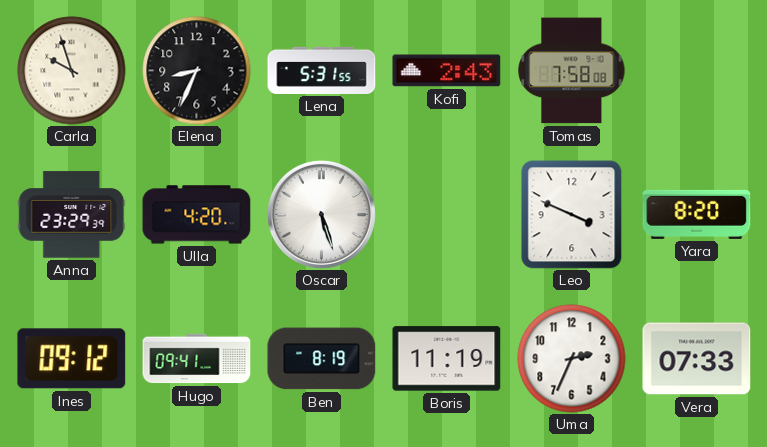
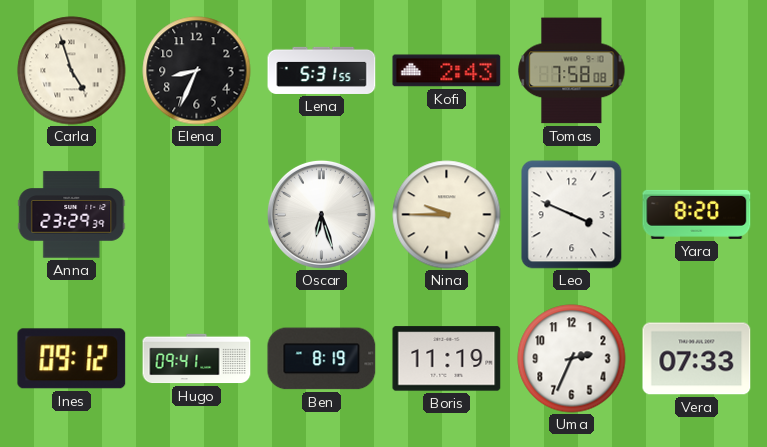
Carla: 9:57 -> 4:57
Ulla: 4:20 -> none
Oscar: 5:27 -> 6:27
Nina: none -> 9:45
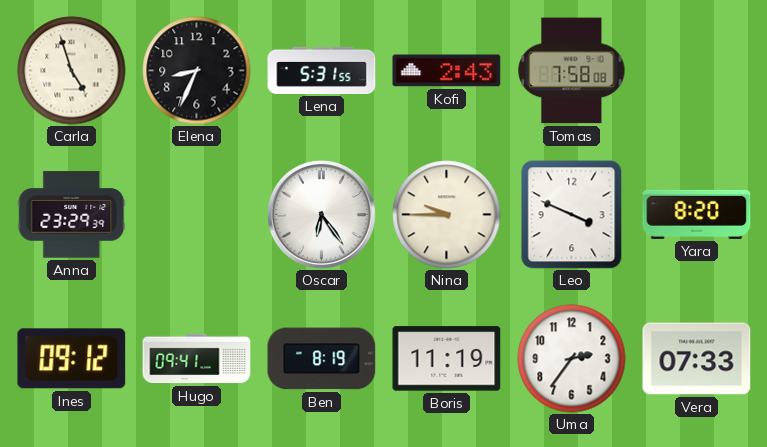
Oscar: 6:27 -> 6:24
Uma: 2:34 -> 2:36
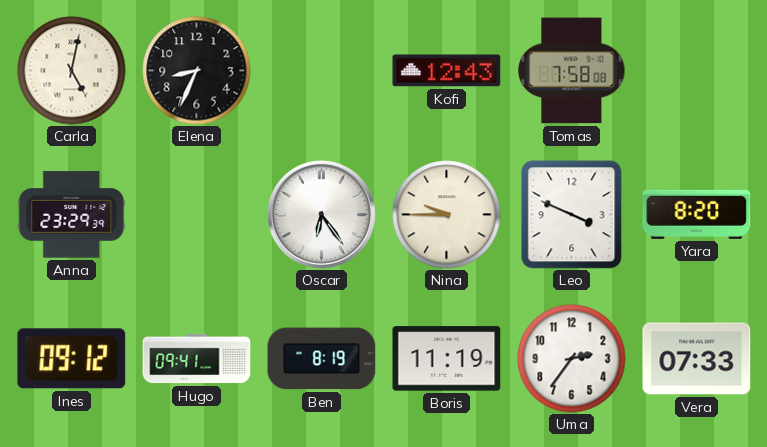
Carla: 4:57 -> 5:02
Lena: 5:31 -> none
Kofi: 2:43 -> 12:43
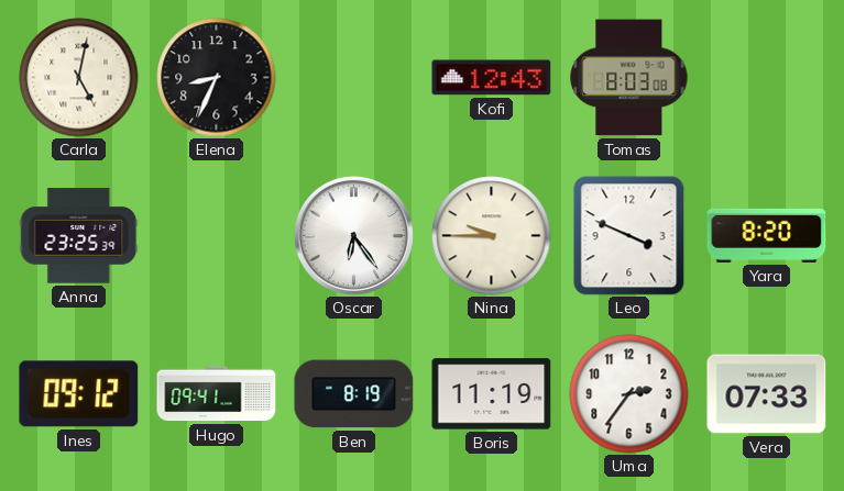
Tomas: 7:58 -> 8:03
Anna: 23:29 -> 23:25
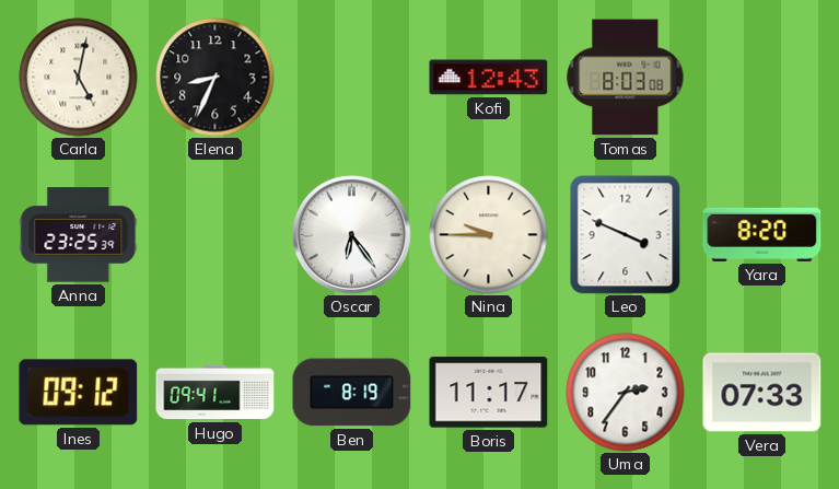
Boris: 11:19 -> 11:17
